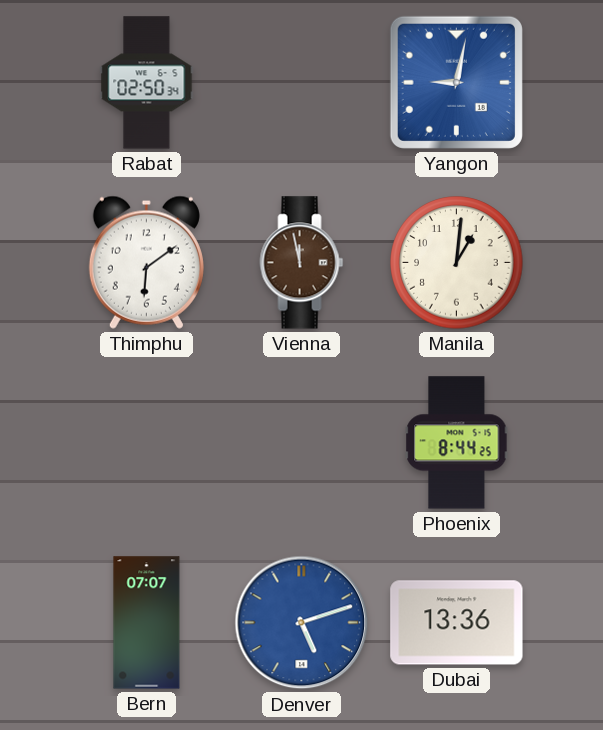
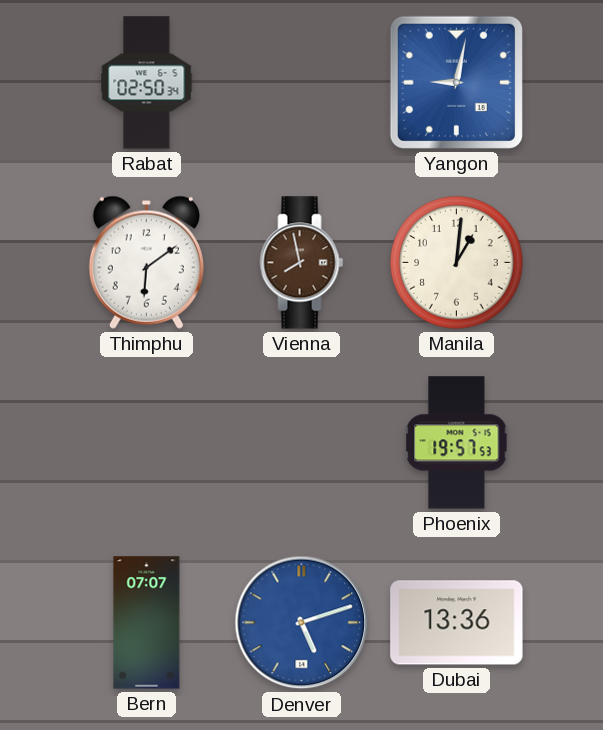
Vienna: 11:58 -> 7:58
Phoenix: 8:44 -> 19:57
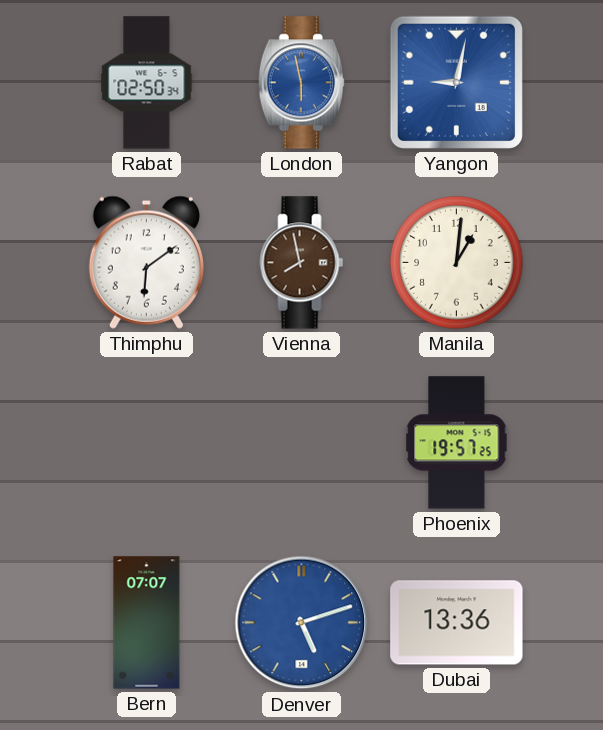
London: none -> 5:58
Phoenix: 19:57:53 -> 19:57:25
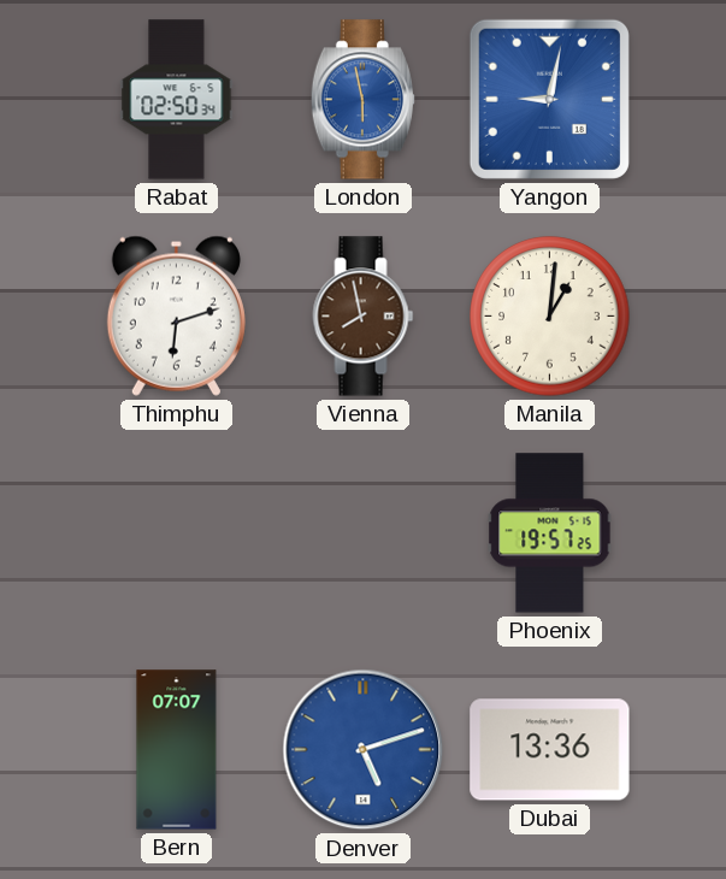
Thimphu: 6:09 -> 6:12
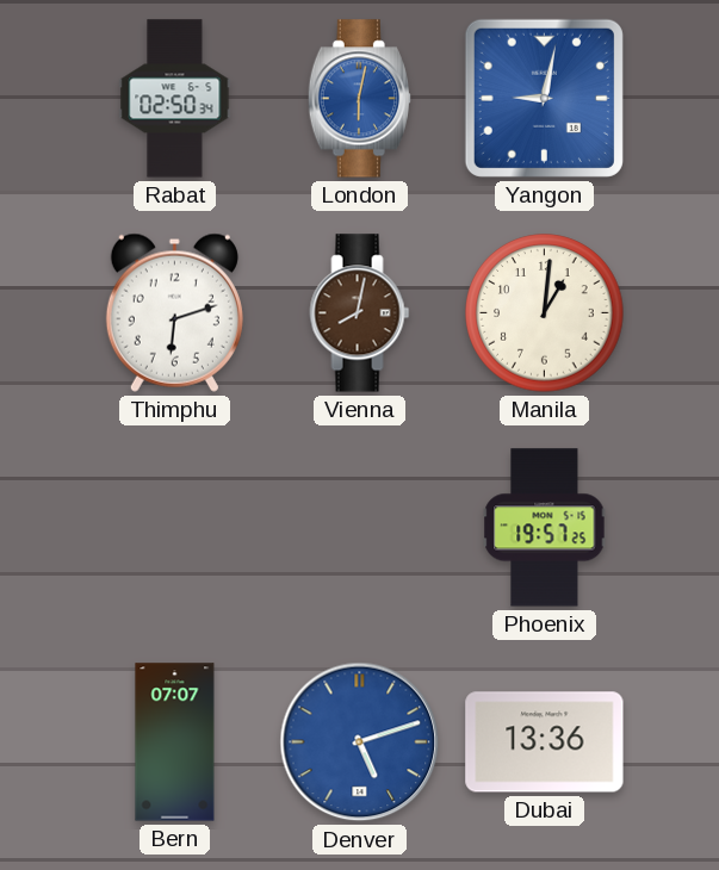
London: 5:58 -> 6:02
Vienna: 7:58 -> 8:02
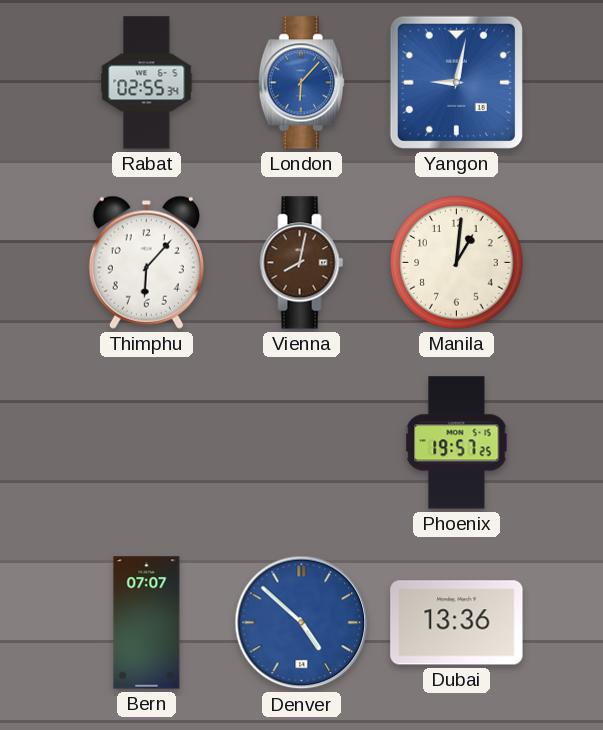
Rabat: 02:50 -> 02:55
London: 6:02 -> 6:07
Thimphu: 6:12 -> 6:07
Denver: 5:12 -> 4:52
